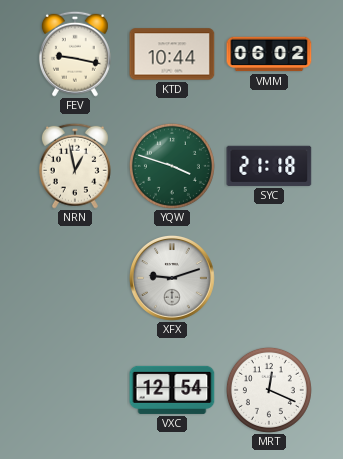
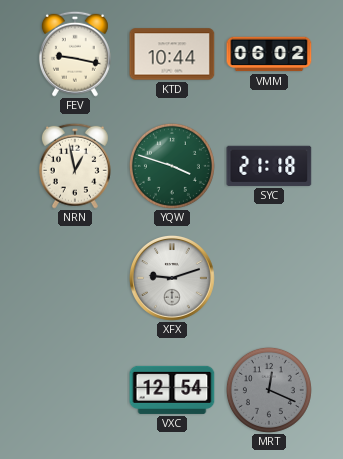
MRT dial: white -> grey
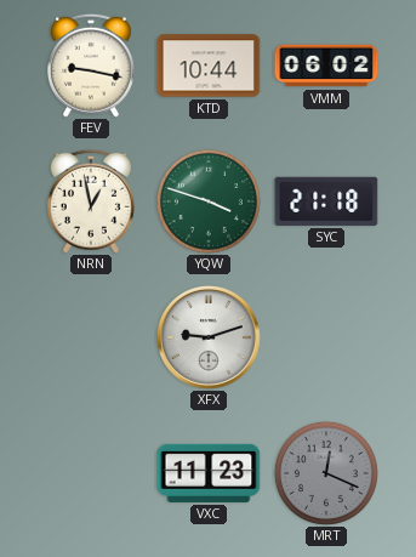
VXC: 12:54 -> 11:23
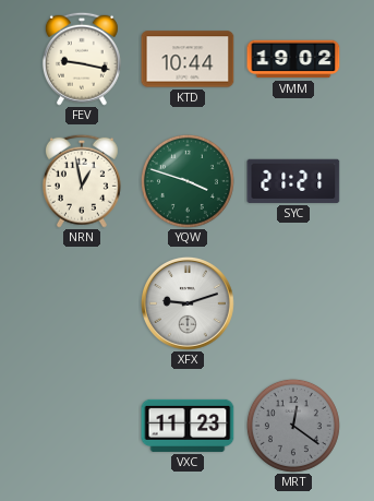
VMM: 06:02 -> 19:02
SYC: 21:18 -> 21:21
MRT: 12:19 -> 12:21
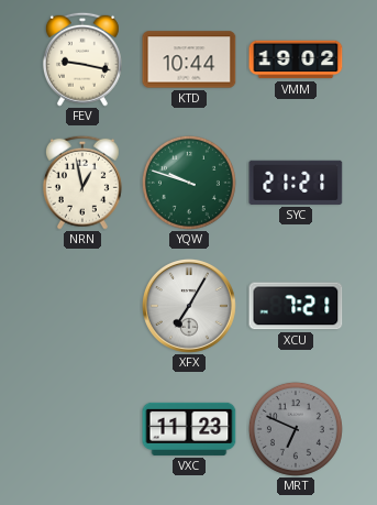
YQW: 3:48 -> 9:48
XFX: 9:12 -> 7:05
XCU: none -> 7:21
MRT: 12:21 -> 6:49
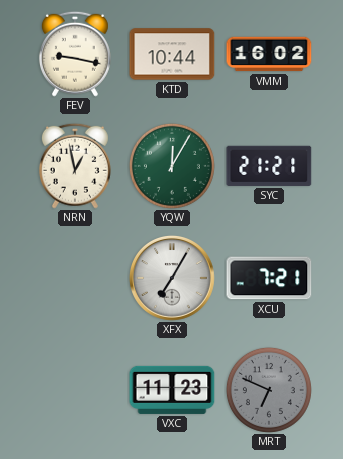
VMM: 19:02 -> 16:02
YQW: 9:48 -> 12:05
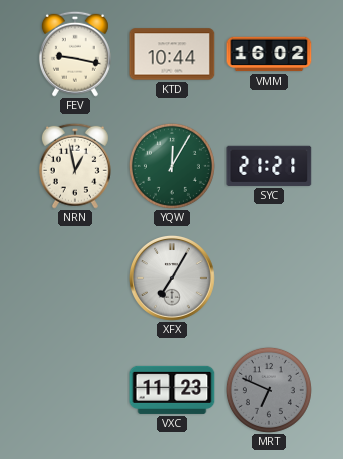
XCU: 7:21 -> none
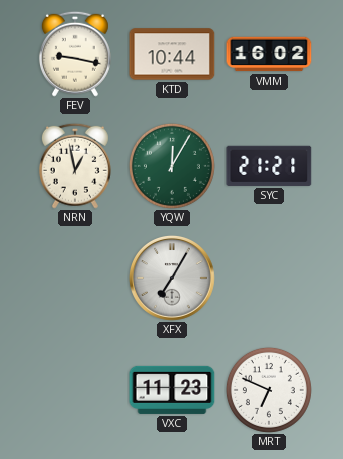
MRT dial: grey -> white
